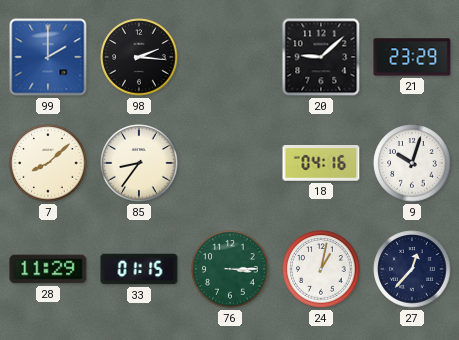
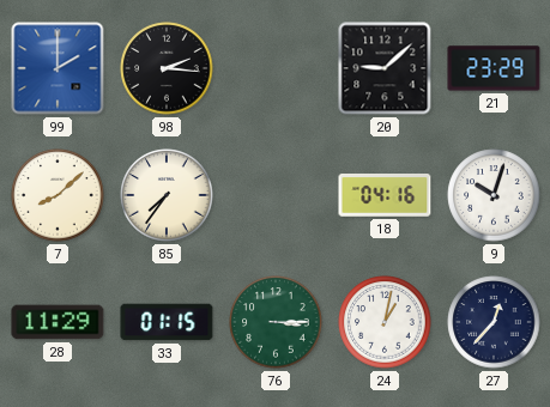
85: 8:36 -> 7:36
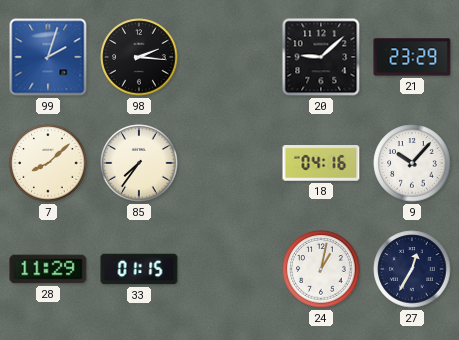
99: 2:00 -> 2:03
9: 10:03 -> 10:07
76: 3:15 -> none
27: 12:37 -> 12:35
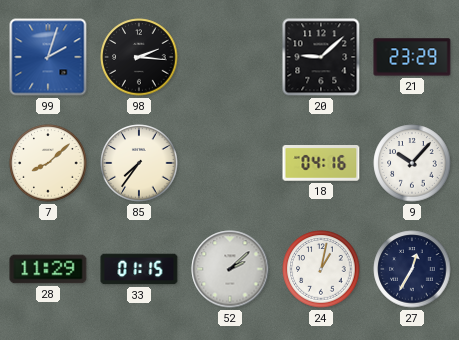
52: none -> 2:08
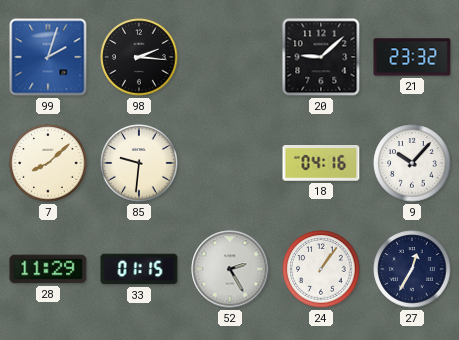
21: 23:29 -> 23:32
85: 7:36 -> 9:31
52: 2:08 -> 2:25
24: 1:02 -> 1:06
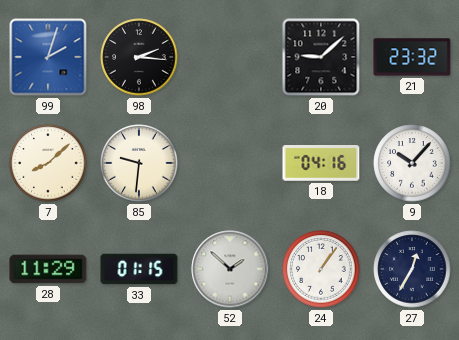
52: 2:25 -> 1:52
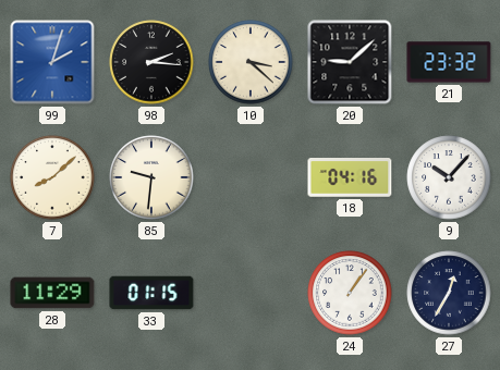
10: none -> 3:22
52: 1:52 -> none
